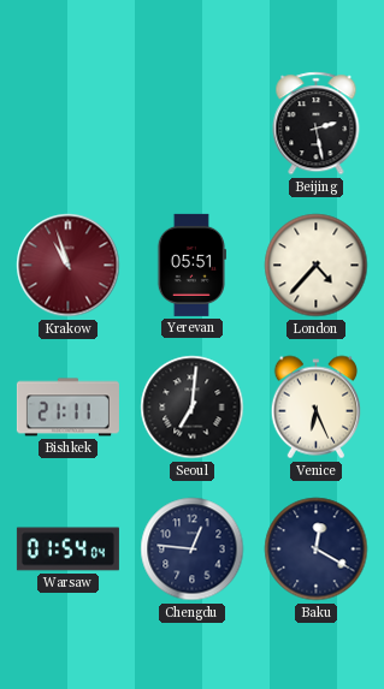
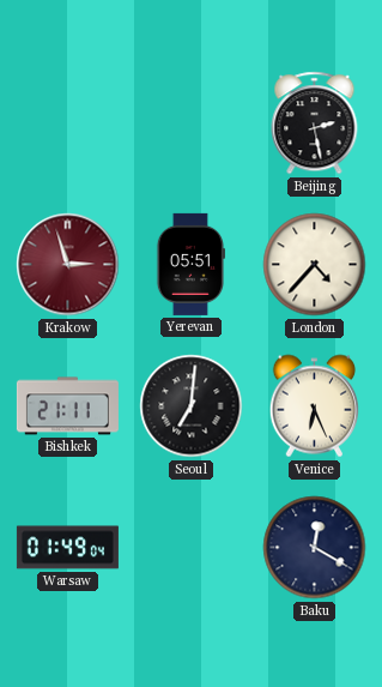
Krakow: 10:57 -> 2:57
Warsaw: 01:54 -> 01:49
Chengdu: 12:46 -> none
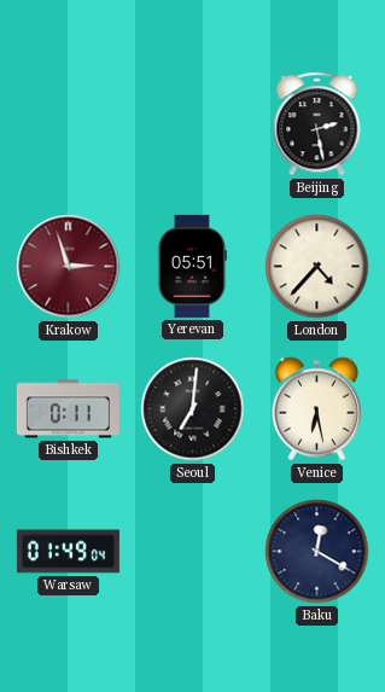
Bishkek: 21:11 -> 0:11
Venice: 6:26 -> 6:28
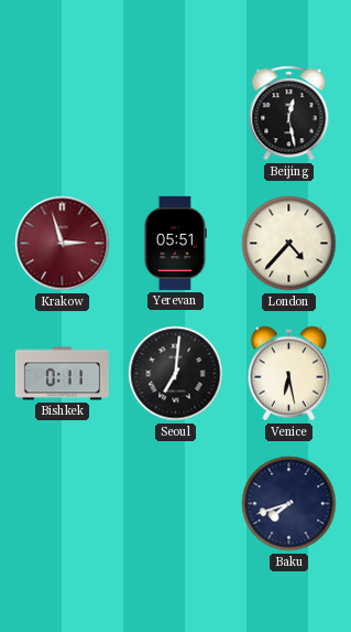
Beijing: 2:28 -> 12:28
Warsaw: 01:49 -> none
Baku: 12:20 -> 7:42
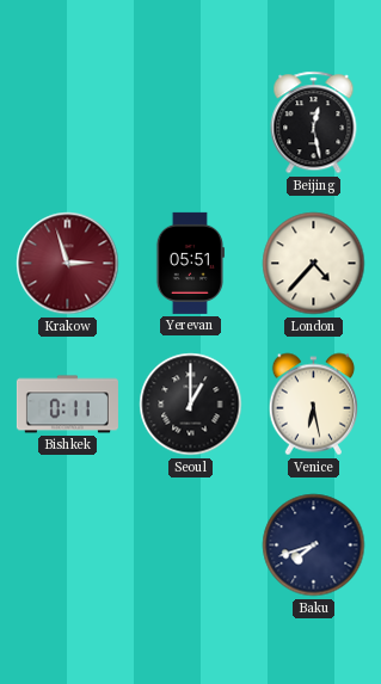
Seoul: 7:01 -> 1:00
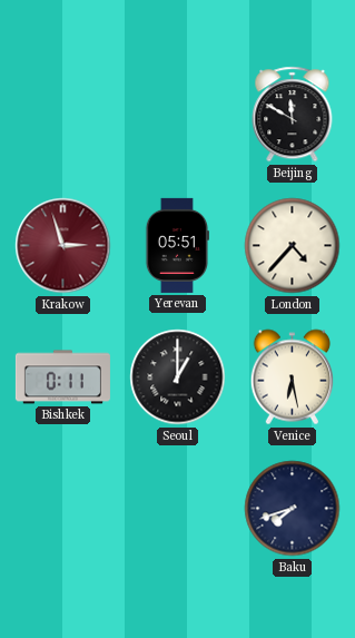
Beijing: 12:28 -> 11:50
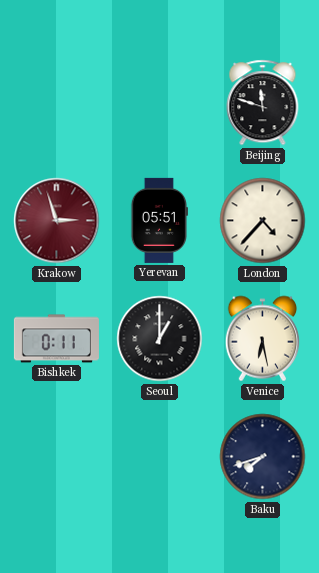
Beijing: 11:50 -> 11:48
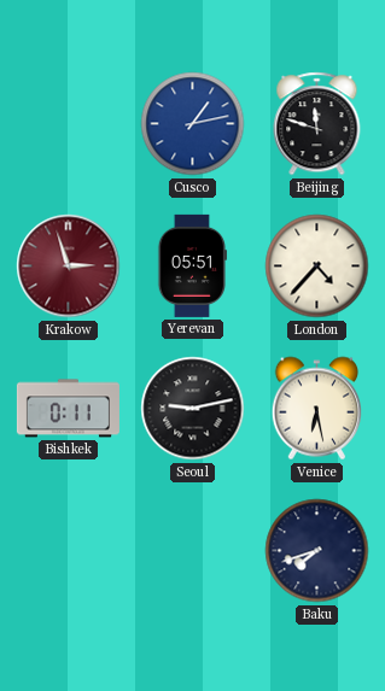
Cusco: none -> 1:13
Seoul: 1:00 -> 9:13
